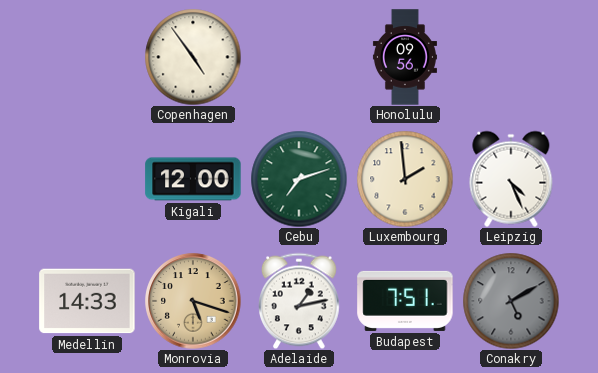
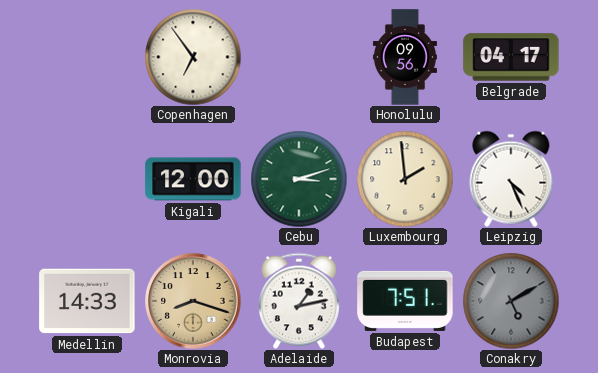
Copenhagen: 4:54 -> 6:54
Belgrade: none -> 04:17
Cebu: 7:12 -> 3:12
Monrovia: 5:18 -> 8:18
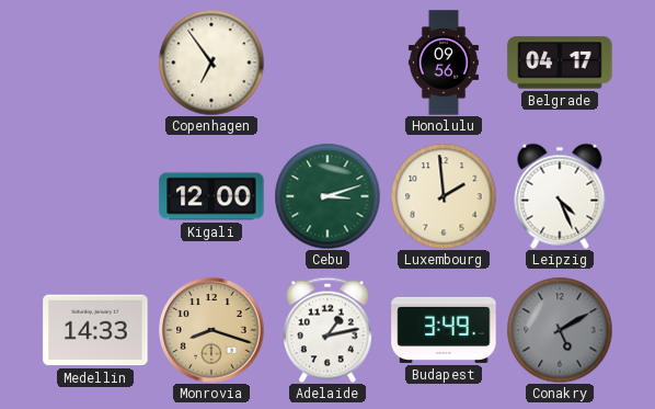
Budapest: 7:51 -> 3:49
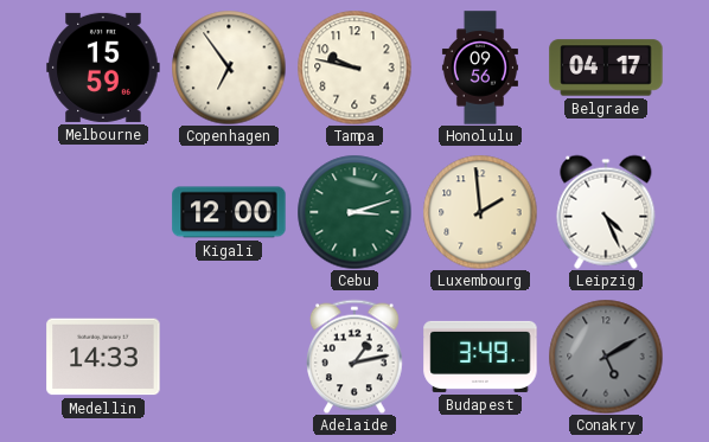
Melbourne: none -> 15:59
Tampa: none -> 9:47
Monrovia: 8:18 -> none
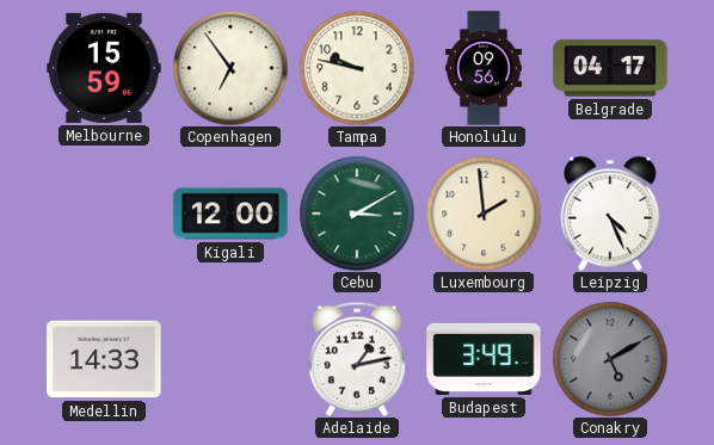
Cebu: 3:12 -> 3:10
